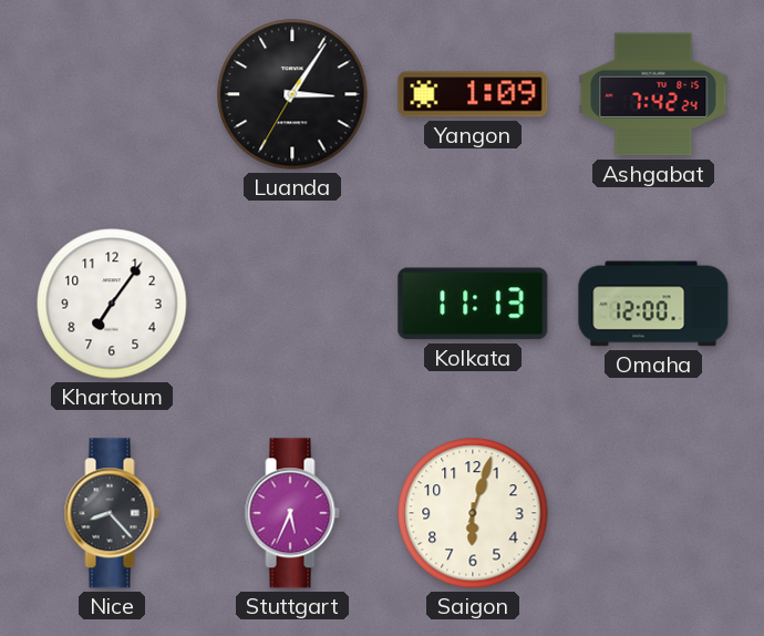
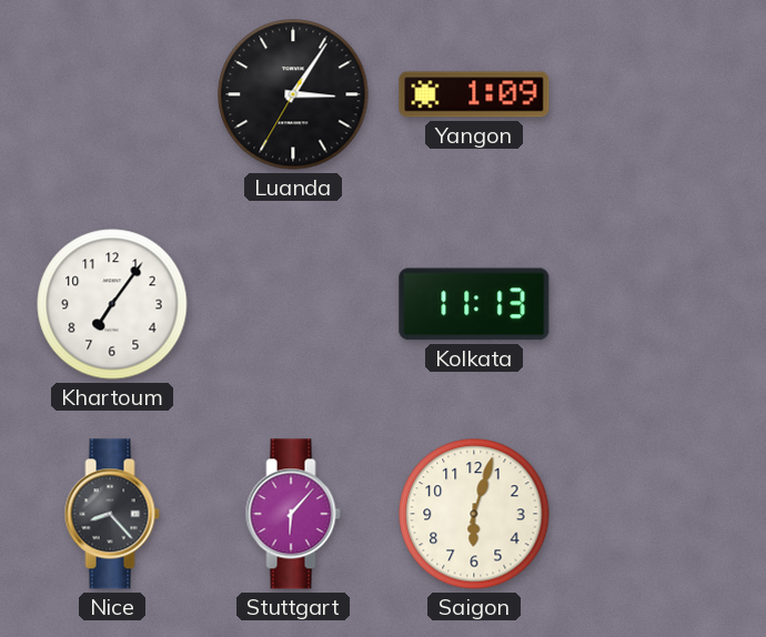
Ashgabat: 7:42 -> none
Omaha: 12:00 -> none
Stuttgart: 5:34 -> 6:07
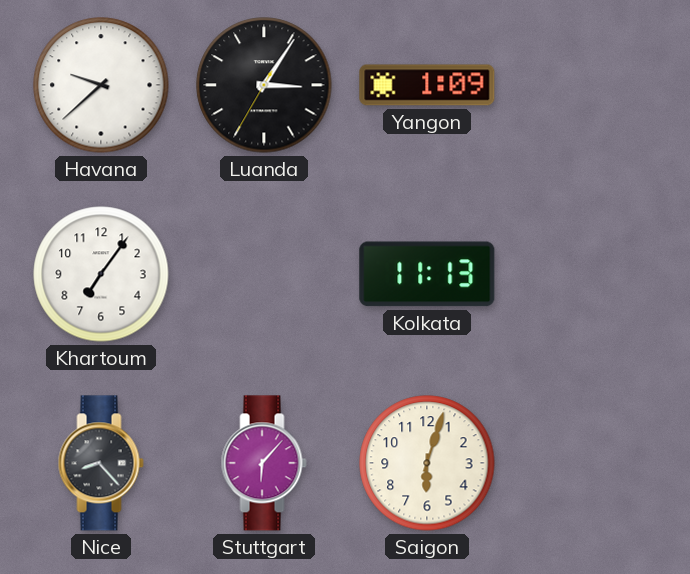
Havana: none -> 9:38
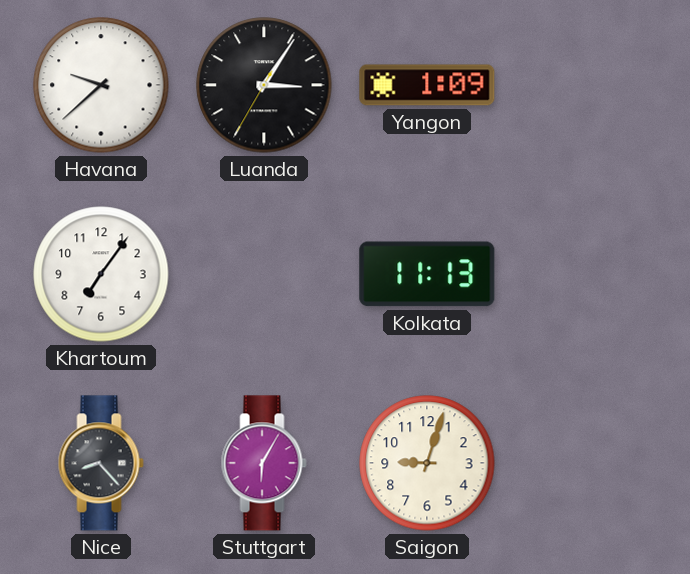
Stuttgart: 6:07 -> 6:05
Saigon: 6:03 -> 9:03
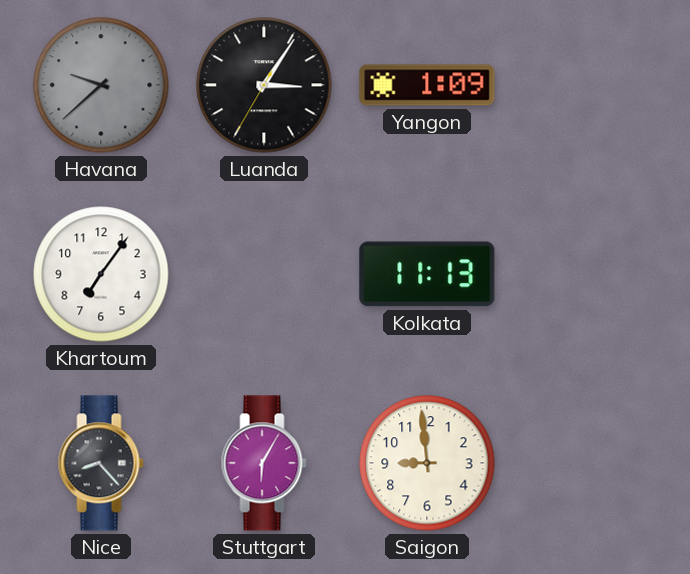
Havana dial: white -> grey
Saigon: 9:03 -> 8:59
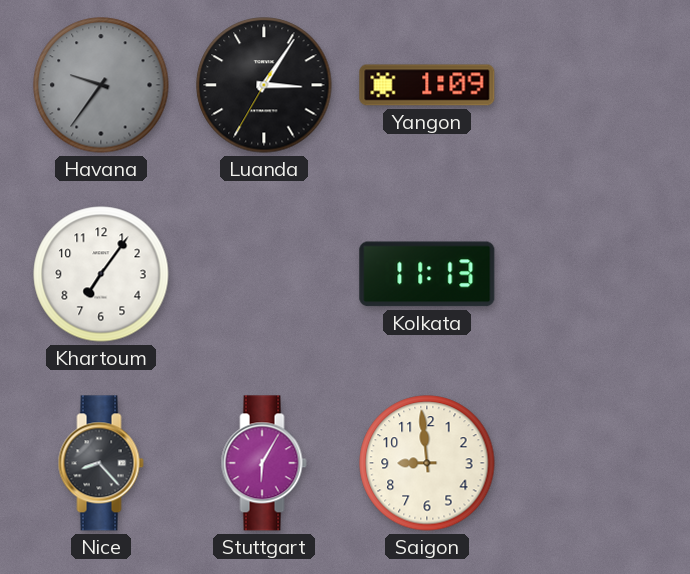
Havana: 9:38 -> 9:36
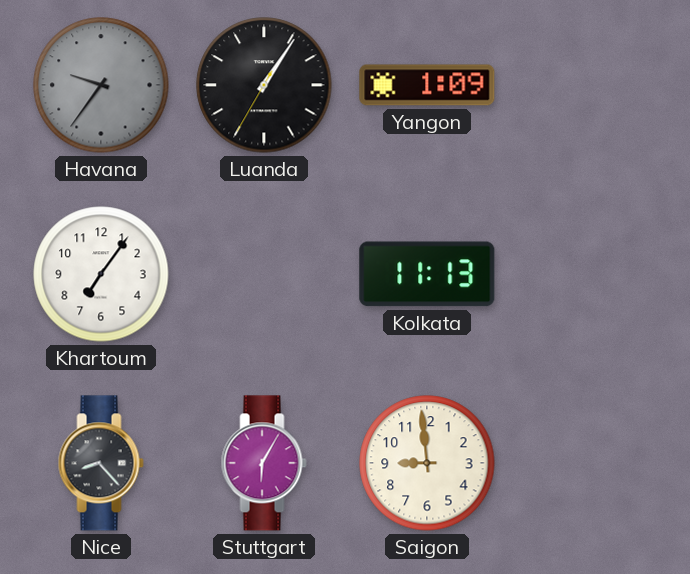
Luanda: 3:05 -> 1:05
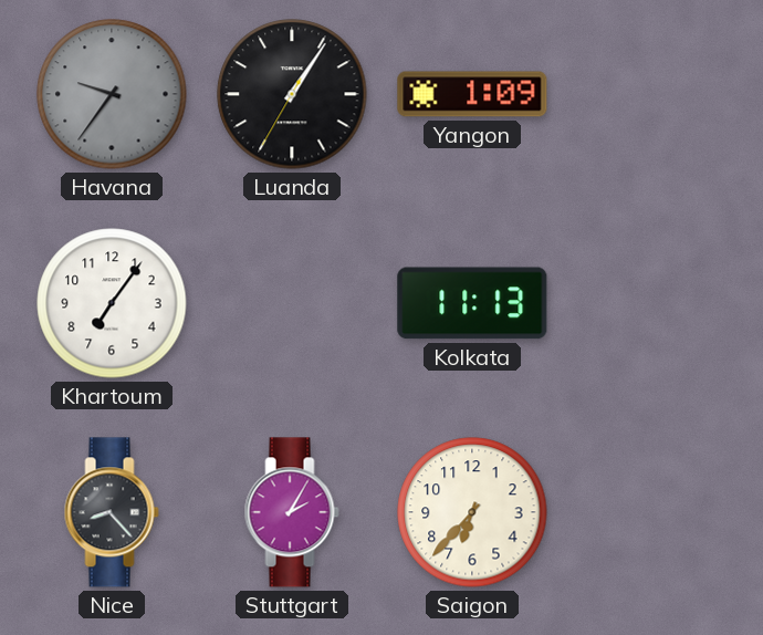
Stuttgart: 6:05 -> 2:05
Saigon: 8:59 -> 6:37
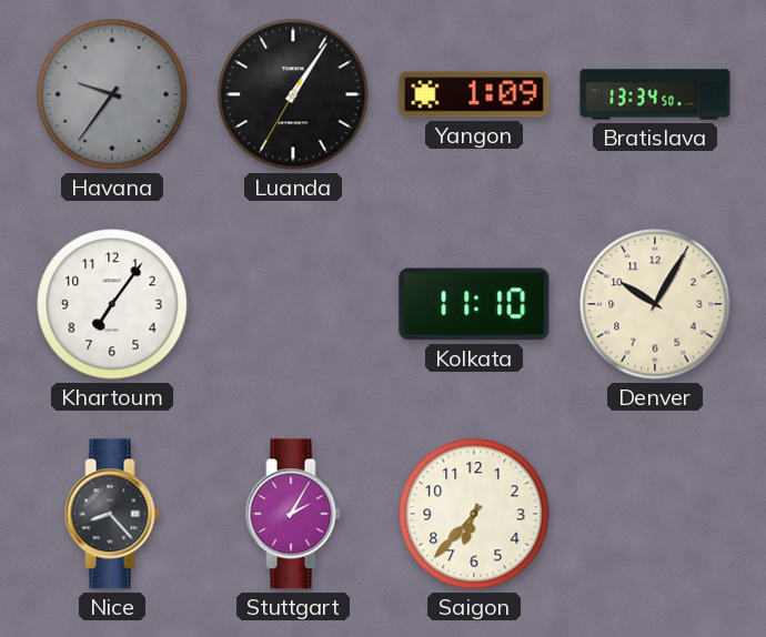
Bratislava: none -> 13:34
Kolkata: 11:13 -> 11:10
Denver: none -> 10:05
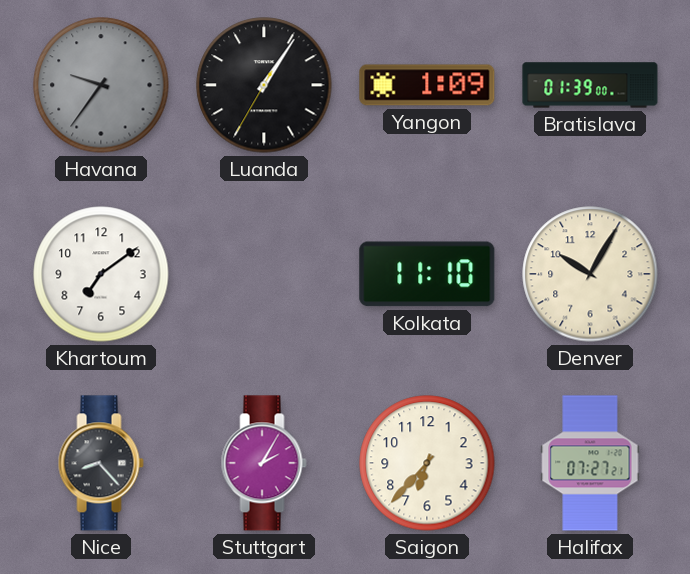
Bratislava: 13:34 -> 01:39
Khartoum: 7:06 -> 7:09
Halifax: none -> 07:27
